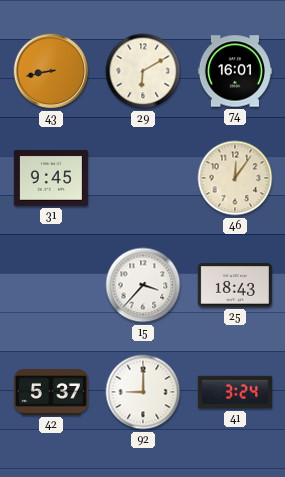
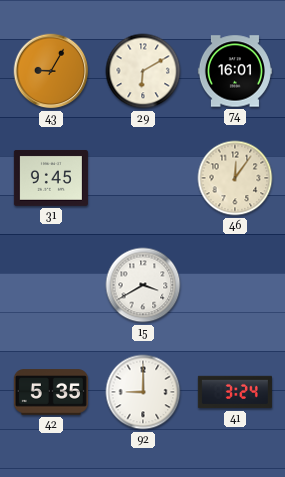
43: 8:43 -> 9:05
15: 3:37 -> 3:40
25: 18:43 -> none
42: 5:37 -> 5:35
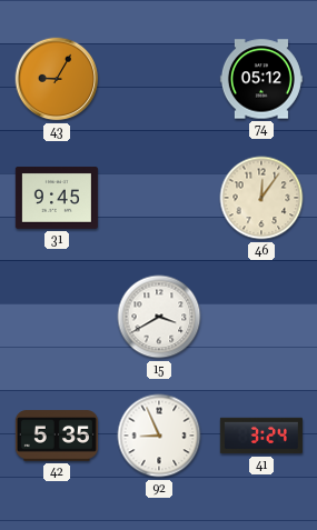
29: 6:10 -> none
74: 16:01 -> 05:12
92: 9:00 -> 8:56
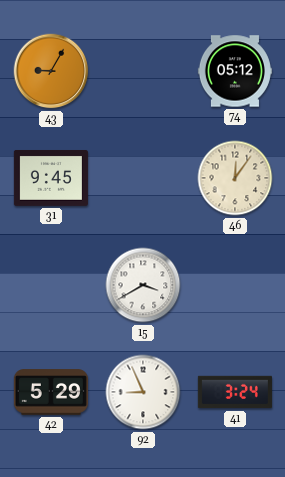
42: 5:35 -> 5:29
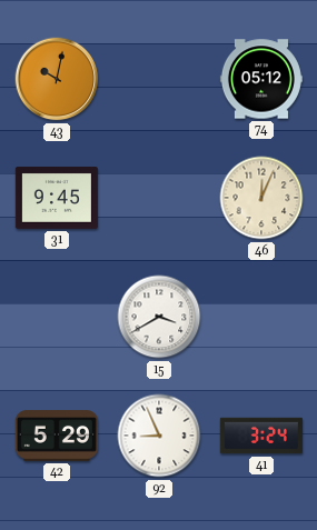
43: 9:05 -> 10:02
46: 12:06 -> 12:04
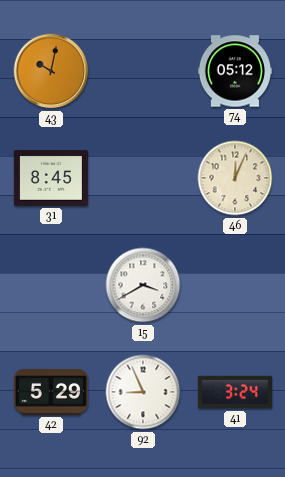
31: 9:45 -> 8:45
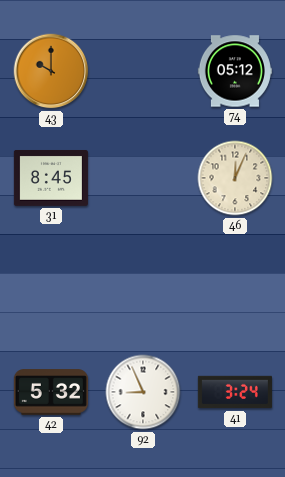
43: 10:02 -> 10:00
15: 3:40 -> none
42: 5:29 -> 5:32
